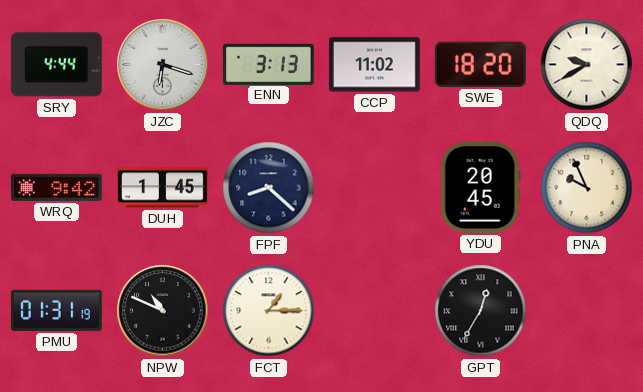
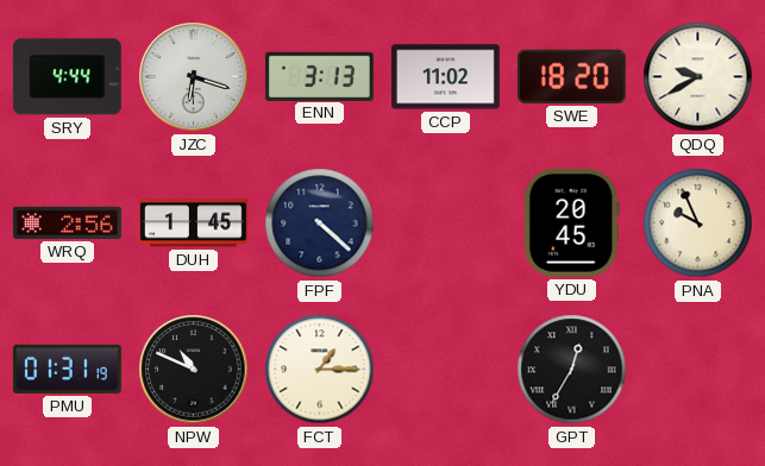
WRQ: 9:42 -> 2:56
FPF: 8:22 -> 4:22
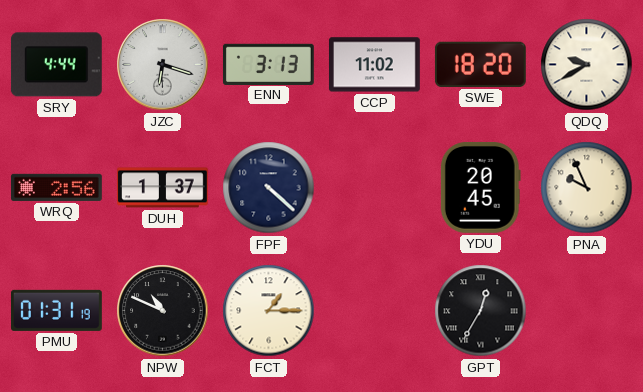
DUH: 1:45 -> 1:37
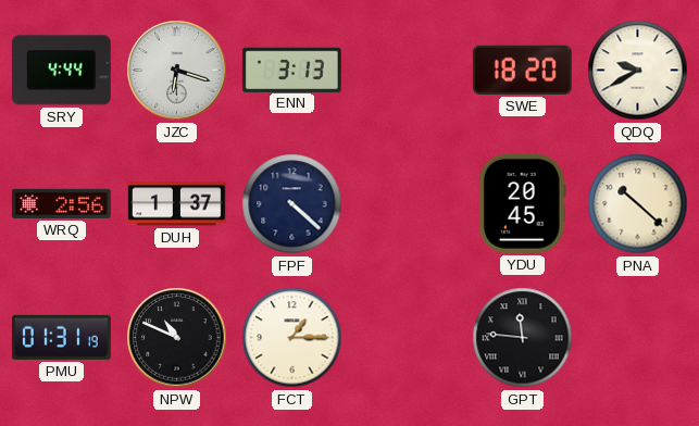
CCP: 11:02 -> none
PNA: 9:56 -> 10:22
GPT: 12:35 -> 11:46
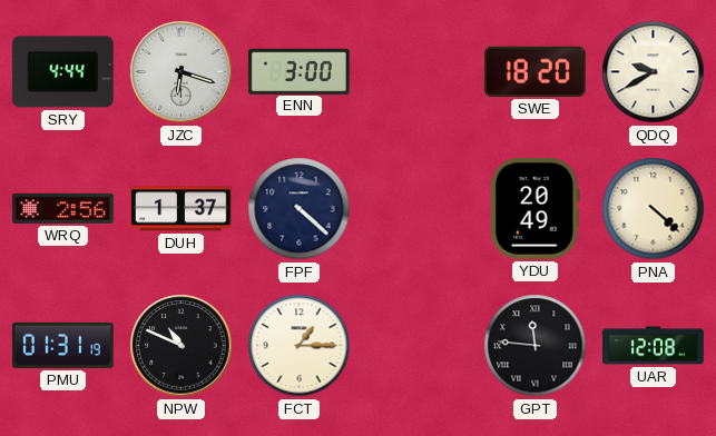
ENN: 3:13 -> 3:00
YDU: 20:45 -> 20:49
PNA: 10:22 -> 4:22
UAR: none -> 12:08
